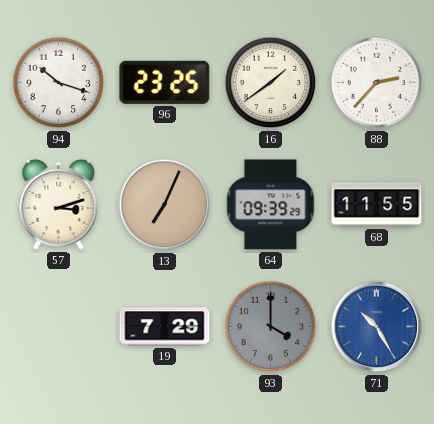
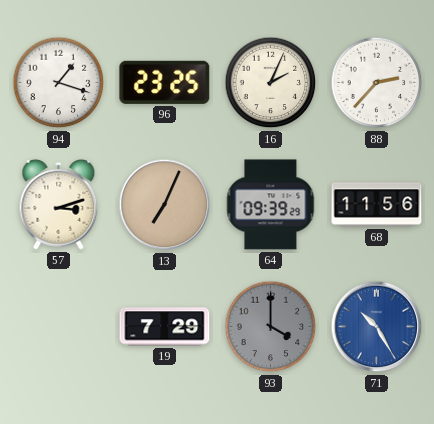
94: 10:18 -> 1:18
16: 1:39 -> 2:04
68: 11:55 -> 11:56
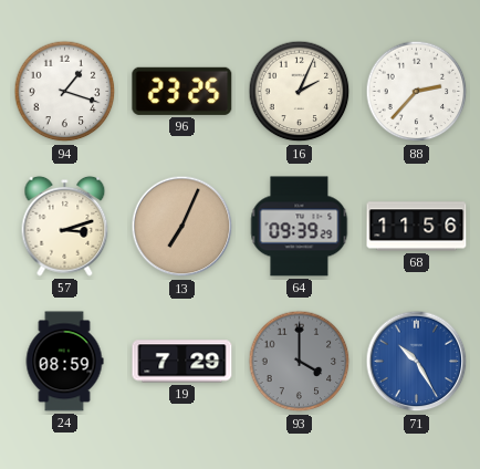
24: none -> 08:59
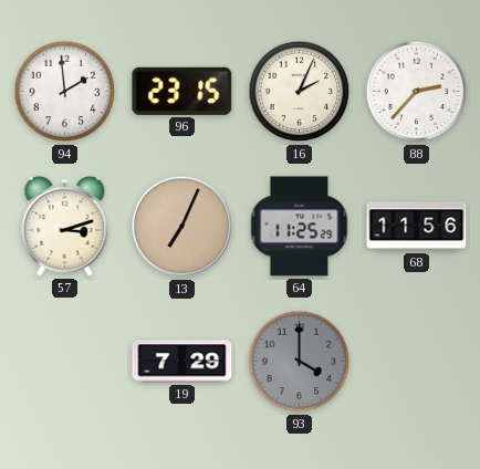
94: 1:18 -> 1:59
96: 23:25 -> 23:15
64: 09:39 -> 11:25
24: 08:59 -> none
71: 10:25 -> none
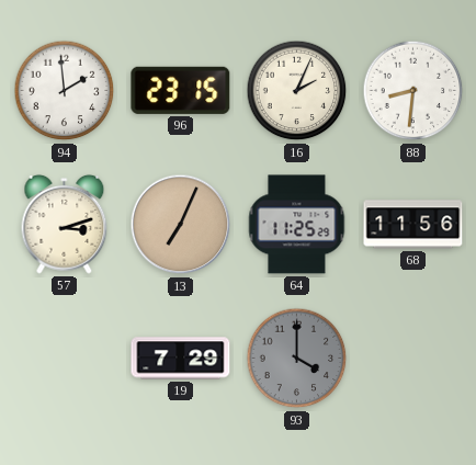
88: 2:37 -> 8:31
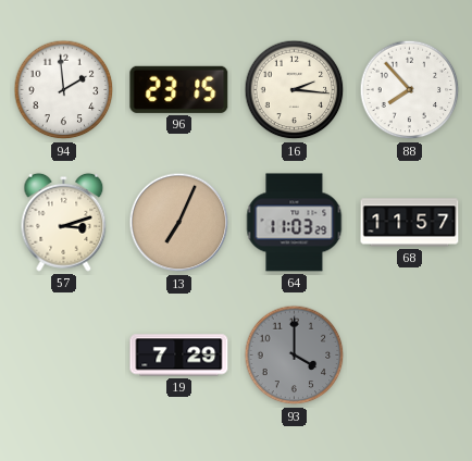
16: 2:04 -> 2:16
88: 8:31 -> 7:53
64: 11:25 -> 11:03
68: 11:56 -> 11:57
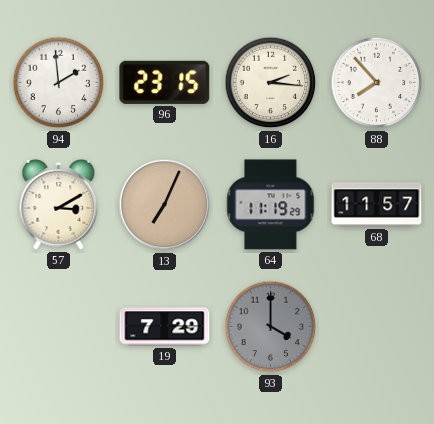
57: 3:12 -> 3:10
64: 11:03 -> 11:19
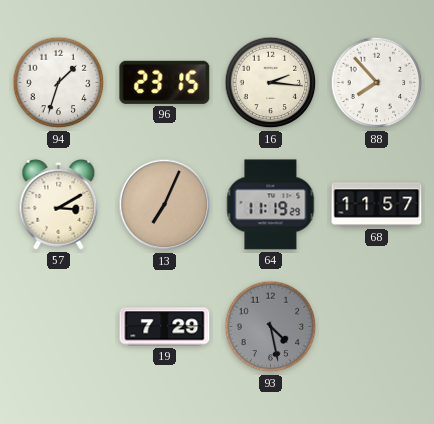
94: 1:59 -> 1:33
93: 4:00 -> 4:28
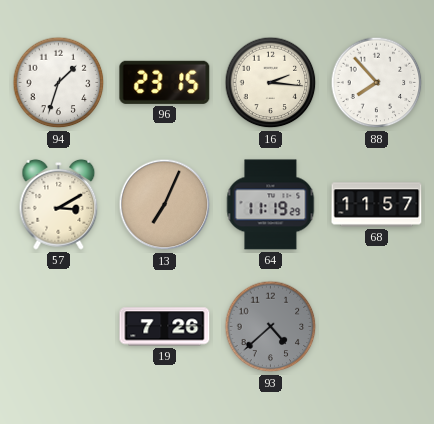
19: 7:29 -> 7:26
93: 4:28 -> 4:38
